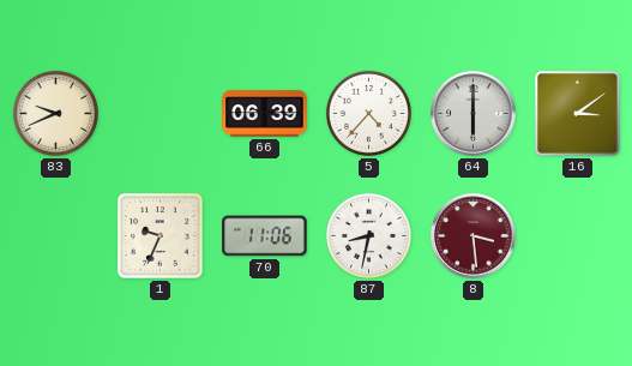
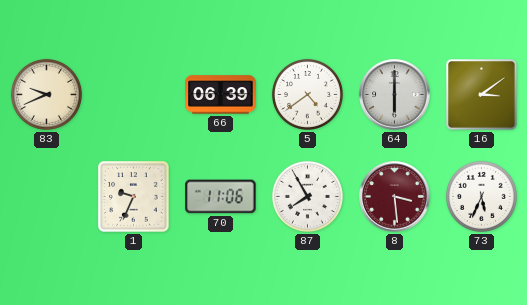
5: 4:37 -> 4:39
87: 8:32 -> 7:55
73: none -> 5:34
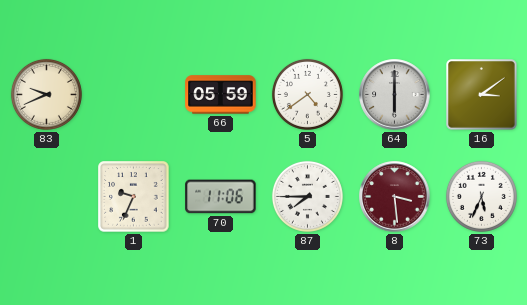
66: 06:39 -> 05:59
87: 7:55 -> 7:45
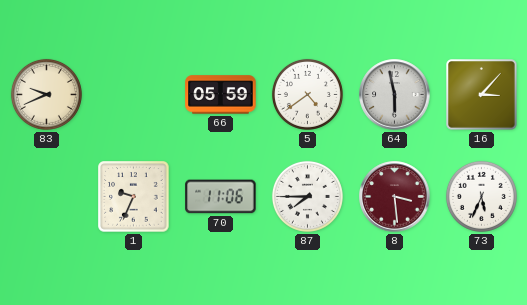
64: 6:00 -> 5:58
16: 3:09 -> 3:07
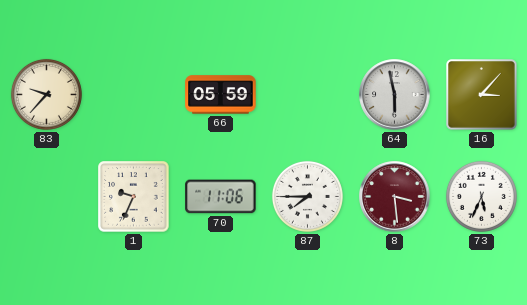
83: 9:41 -> 9:37
5: 4:39 -> none
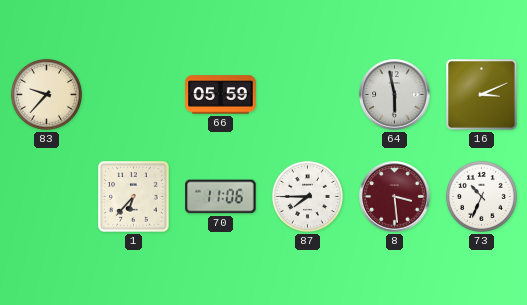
16: 3:07 -> 3:11
1: 9:34 -> 6:37
73: 5:34 -> 10:34
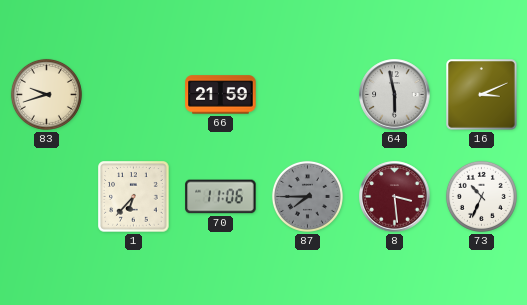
83: 9:37 -> 9:42
66: 05:59 -> 21:59
87 dial: white -> grey
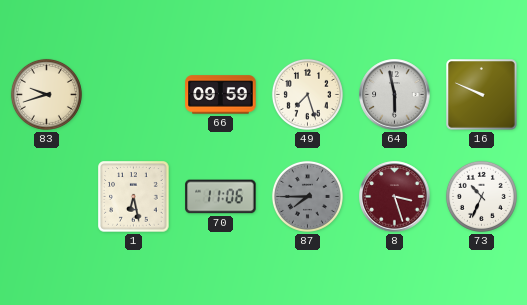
66: 21:59 -> 09:59
49: none -> 7:27
16: 3:11 -> 9:49
1: 6:37 -> 6:28
8: 3:29 -> 3:27
